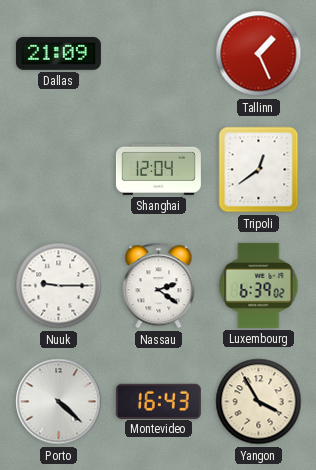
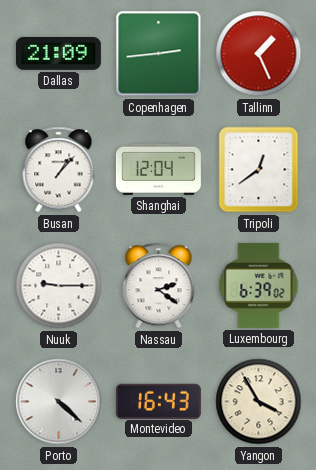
Copenhagen: none -> 2:44
Busan: none -> 1:07
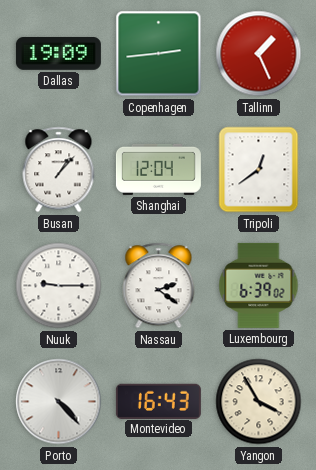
Dallas: 21:09 -> 19:09
Porto: 4:22 -> 4:23
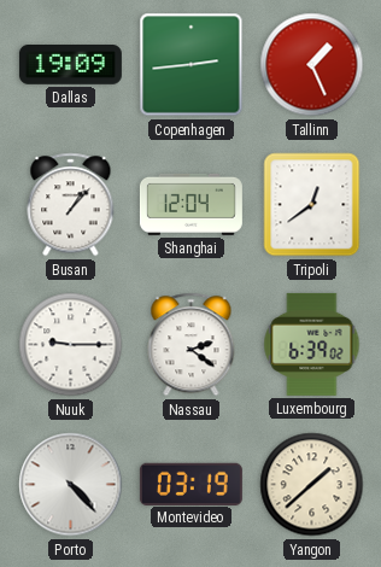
Montevideo: 16:43 -> 03:19
Yangon: 3:55 -> 1:38
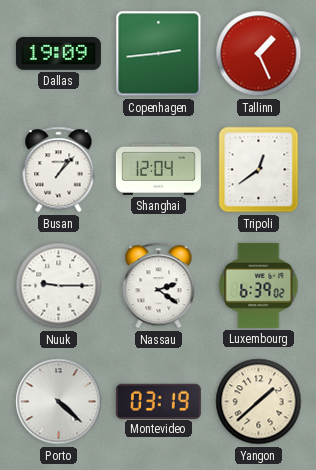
Porto: 4:23 -> 4:22
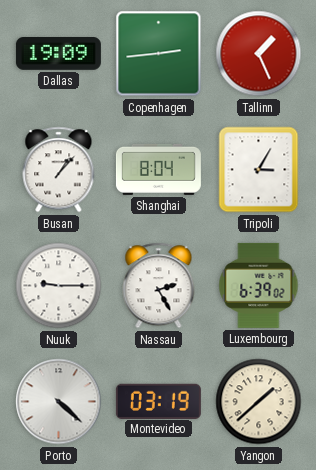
Shanghai: 12:04 -> 8:04
Tripoli: 12:39 -> 3:05
Nassau: 2:21 -> 2:25
